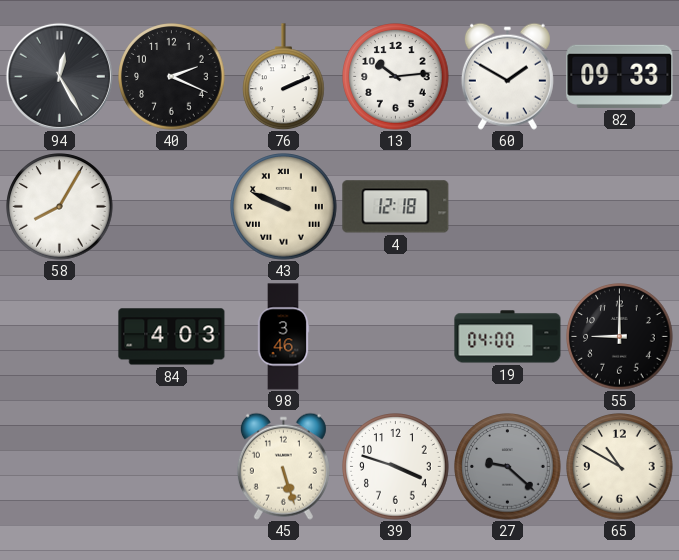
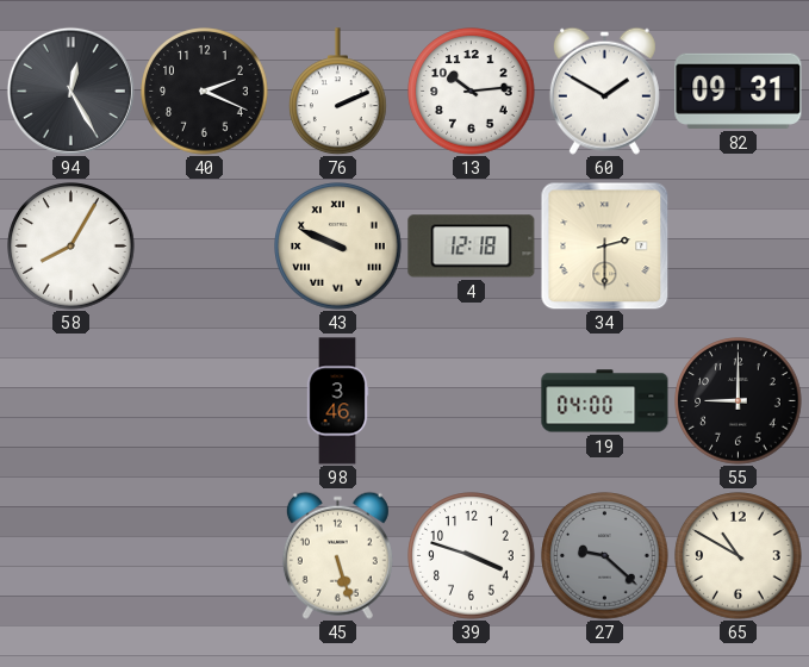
82: 09:33 -> 09:31
34: none -> 2:30
84: 4:03 -> none
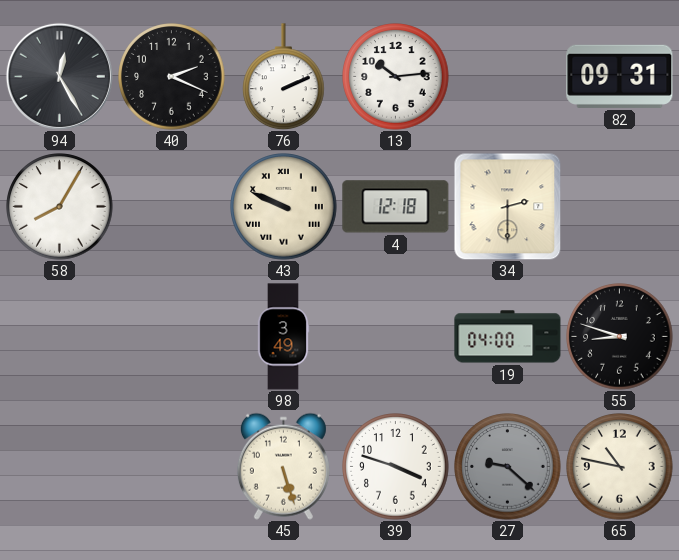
60: 1:50 -> none
98: 3:46 -> 3:49
55: 9:00 -> 8:48
65: 10:50 -> 10:47
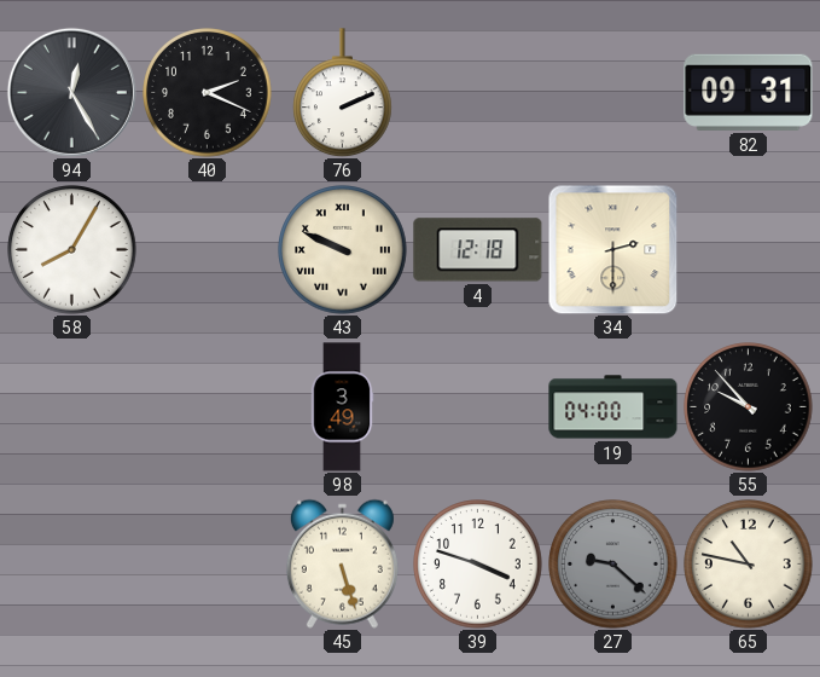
13: 10:14 -> none
55: 8:48 -> 9:53
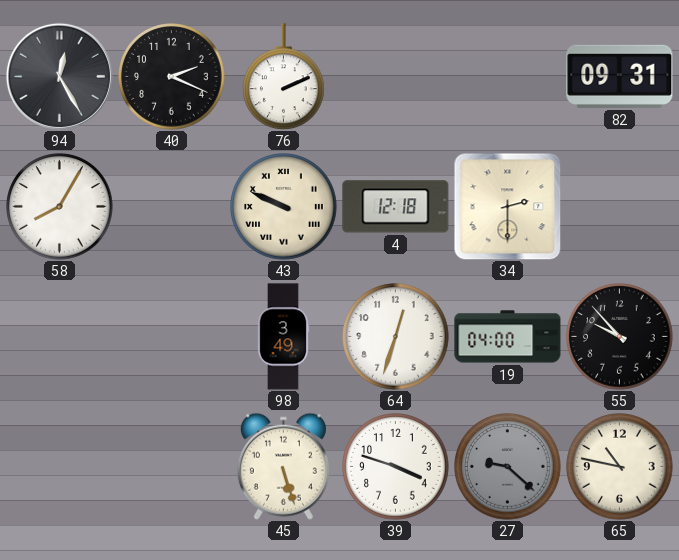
64: none -> 12:33
